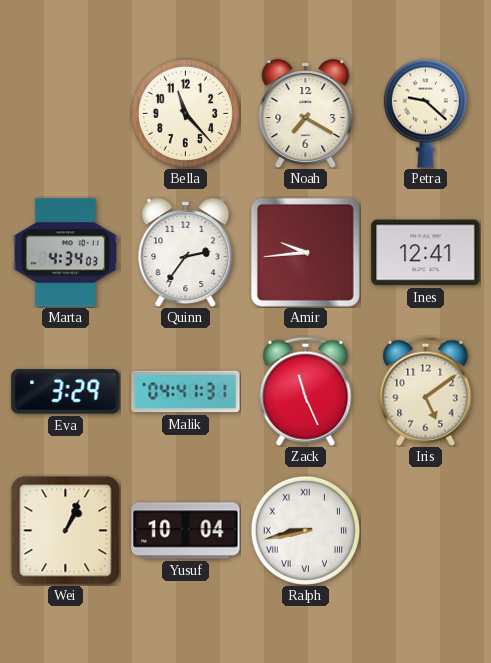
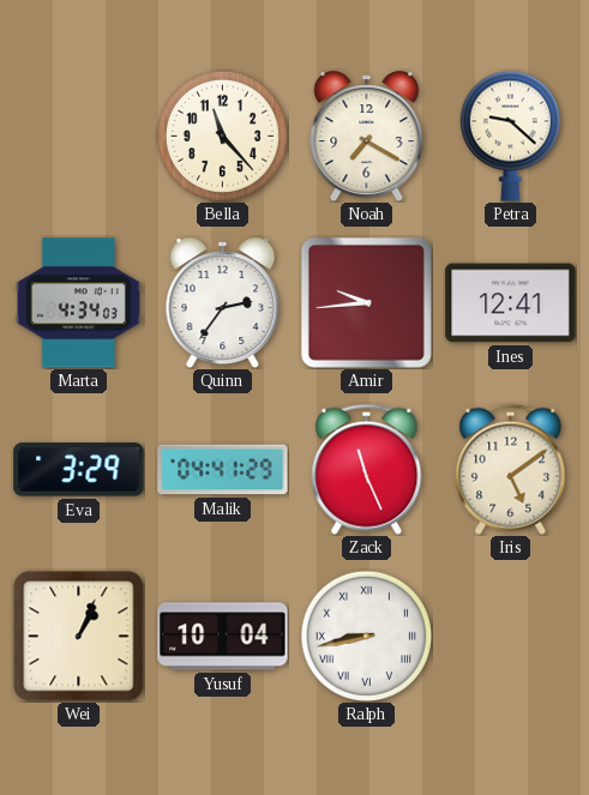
Malik: 04:41:31 -> 04:41:29
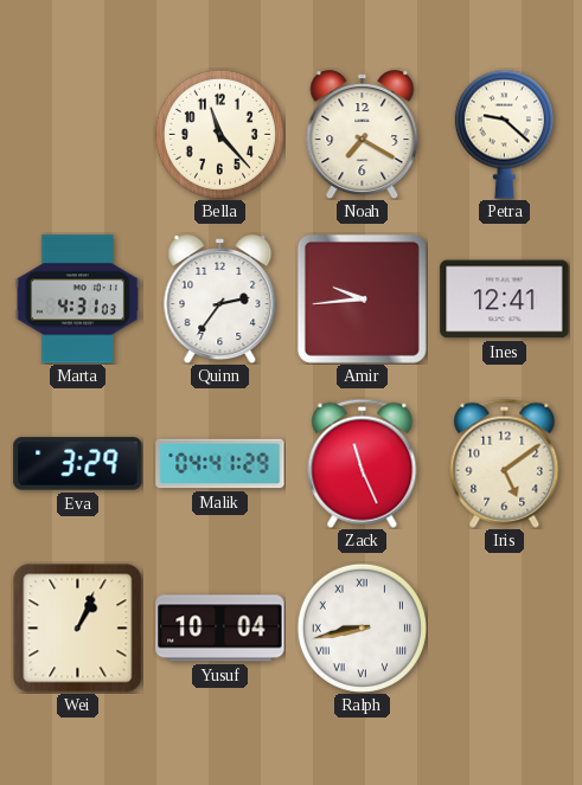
Marta: 4:34 -> 4:31
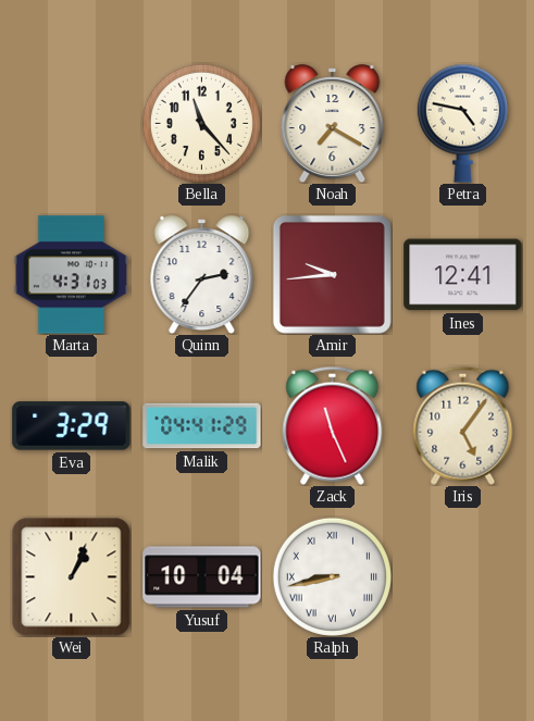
Petra: 9:22 -> 4:47
Iris: 5:09 -> 5:06
